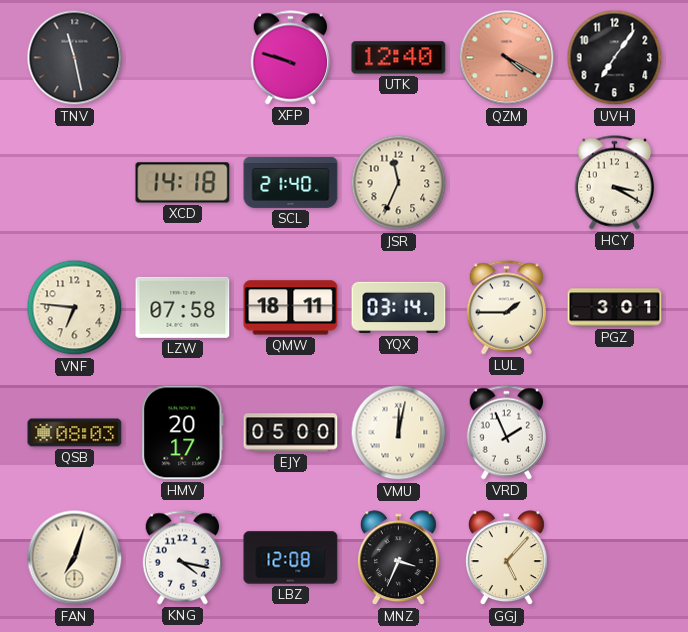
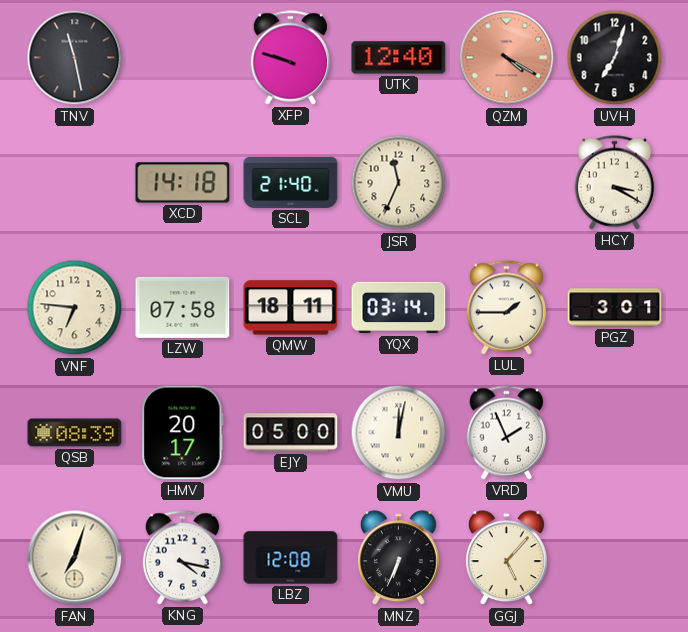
UVH: 7:06 -> 7:03
QSB: 08:03 -> 08:39
MNZ: 3:34 -> 6:34
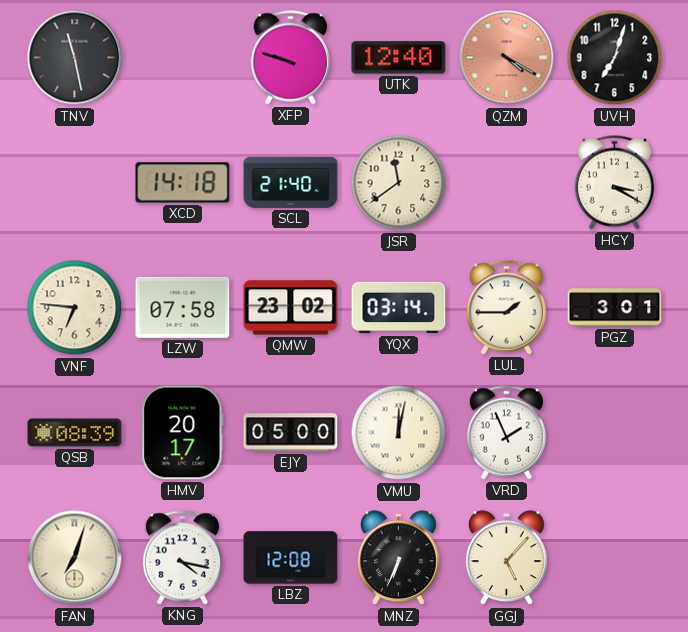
JSR: 11:34 -> 11:39
QMW: 18:11 -> 23:02
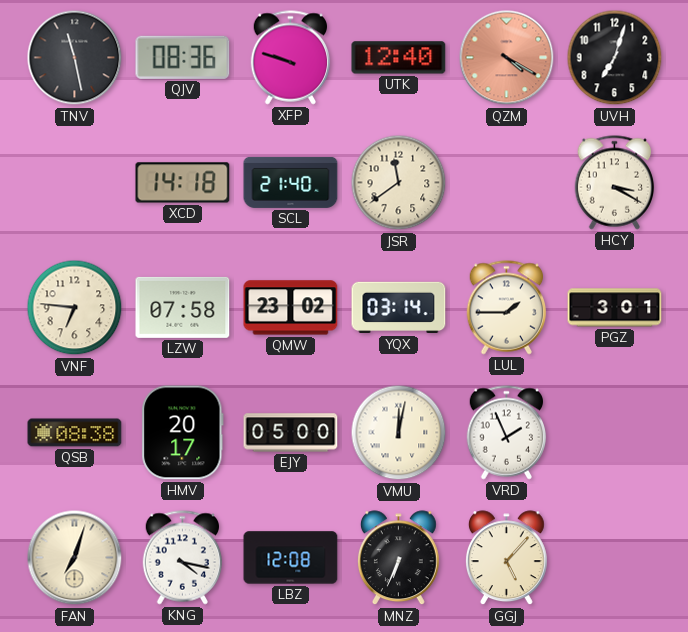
QJV: none -> 08:36
QSB: 08:39 -> 08:38
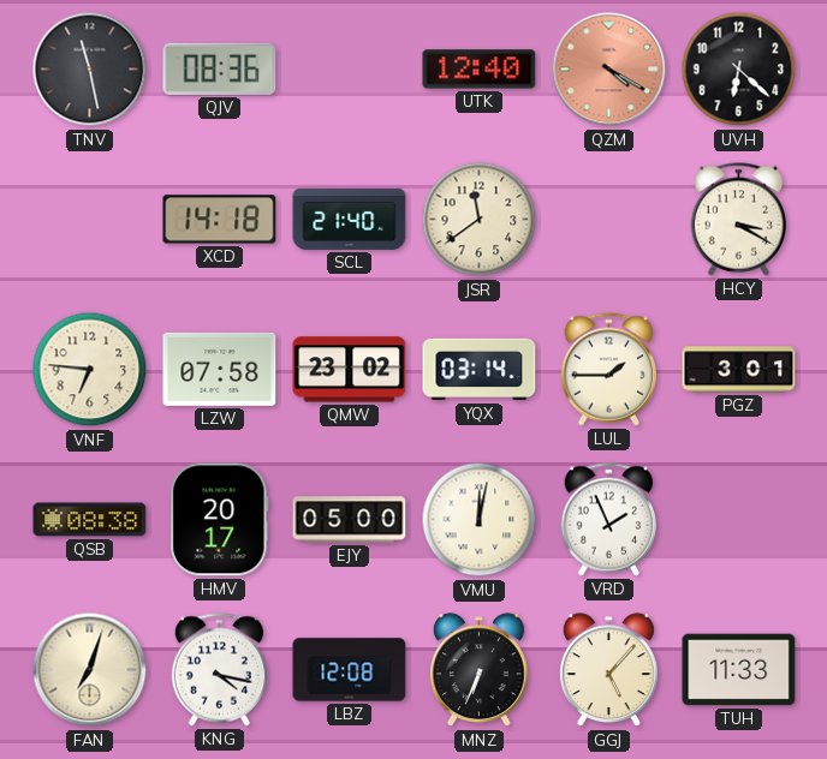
XFP: 9:48 -> none
UVH: 7:03 -> 6:22
TUH: none -> 11:33
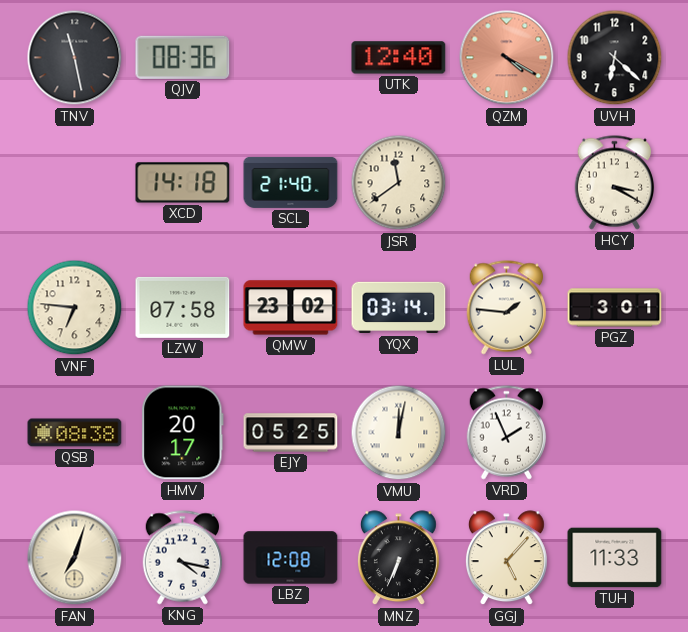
LUL: 1:45 -> 1:46
EJY: 05:00 -> 05:25
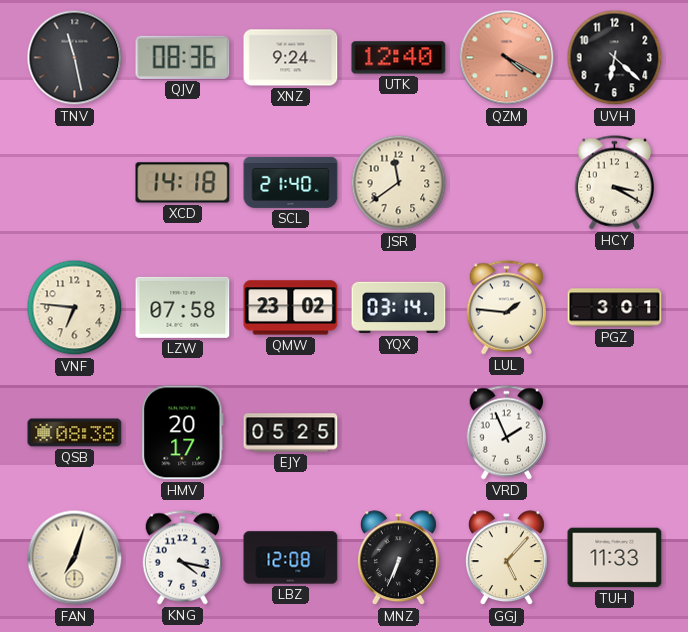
XNZ: none -> 9:24
VMU: 12:02 -> none
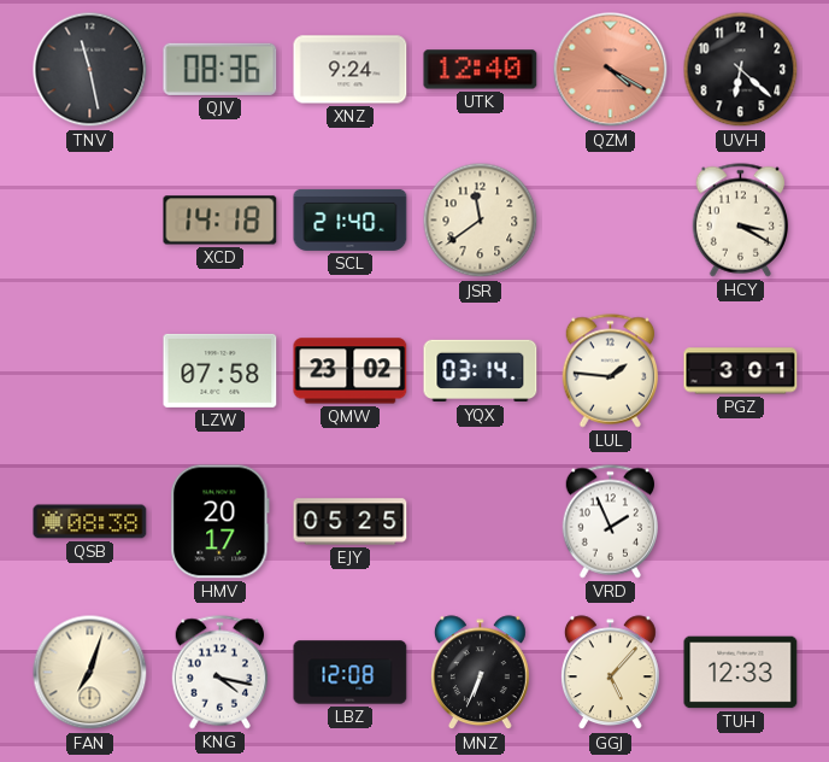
VNF: 6:46 -> none
TUH: 11:33 -> 12:33
